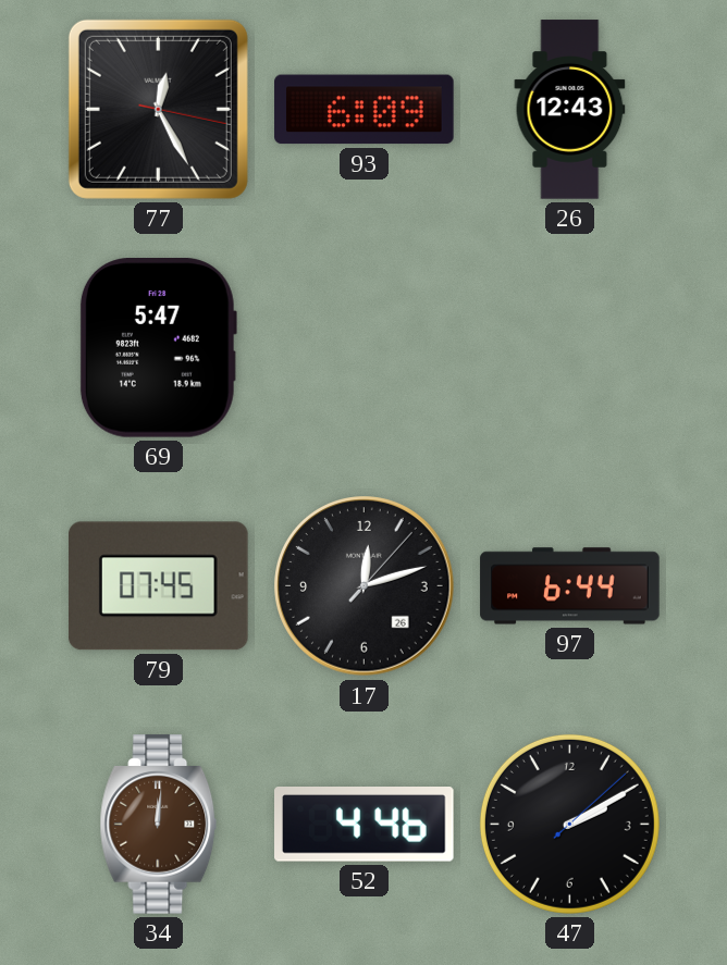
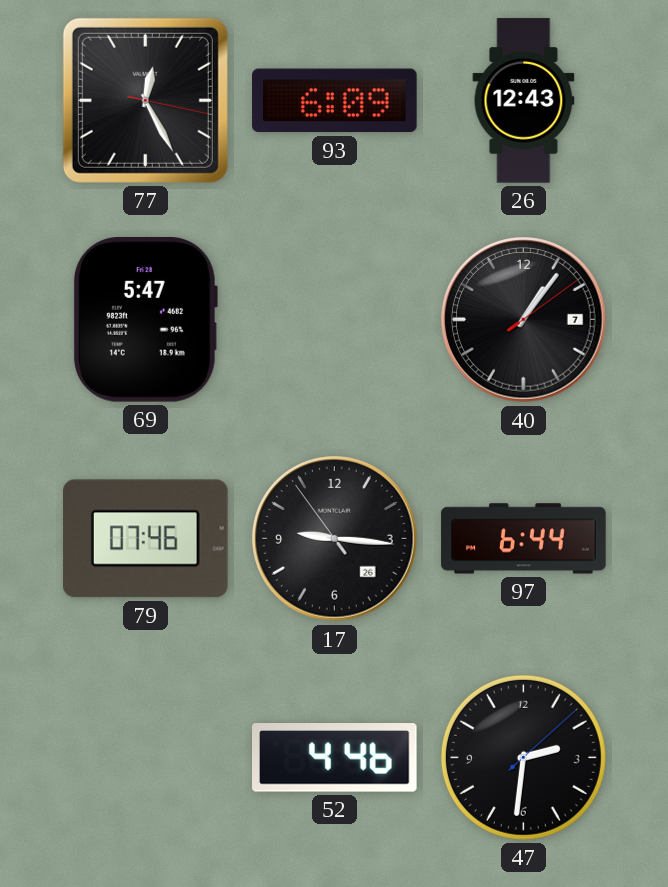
40: none -> 1:06
79: 07:45 -> 07:46
17: 12:12 -> 9:15
34: 12:01 -> none
47: 2:10 -> 2:31
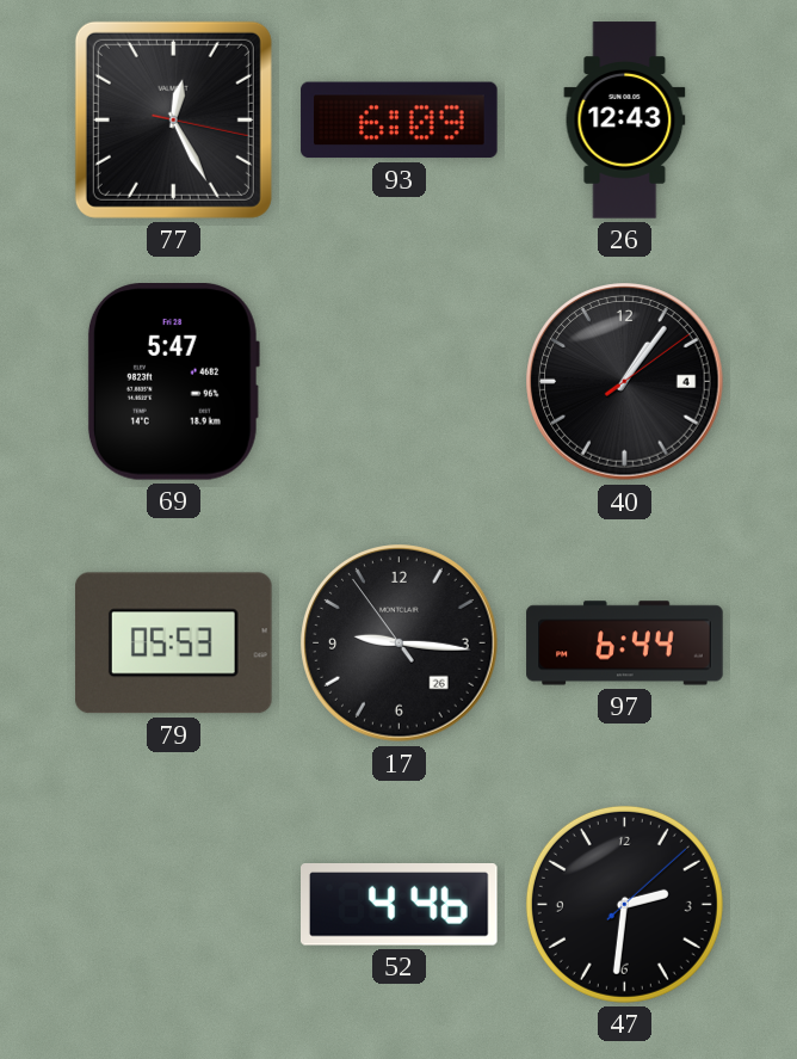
40 date: 7 -> 4
79: 07:46 -> 05:53
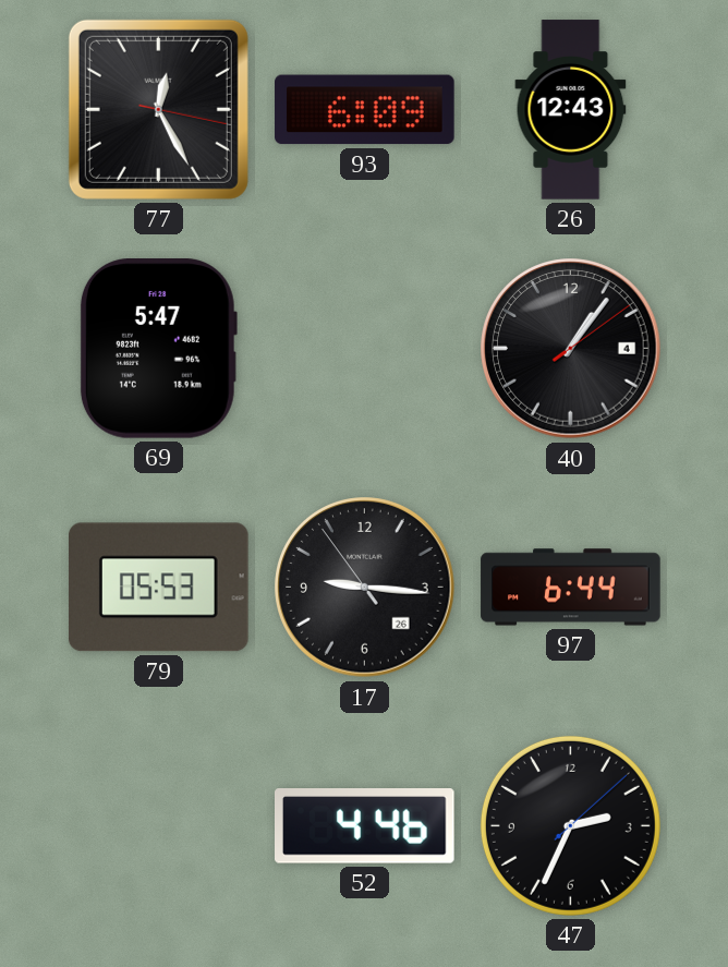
47: 2:31 -> 2:34
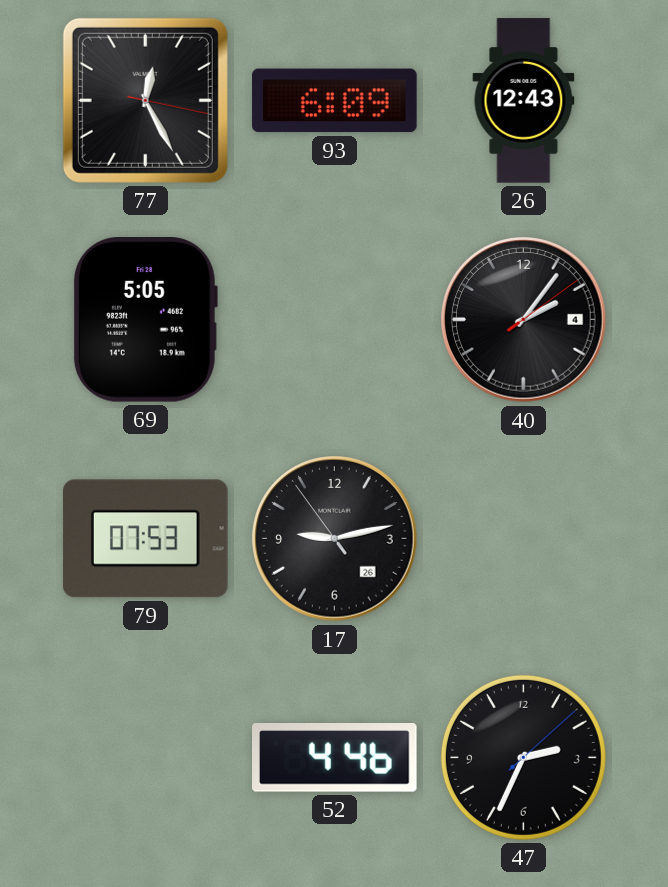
69: 5:47 -> 5:05
40: 1:06 -> 2:06
79: 05:53 -> 07:53
17: 9:15 -> 9:12
97: 6:44 -> none
